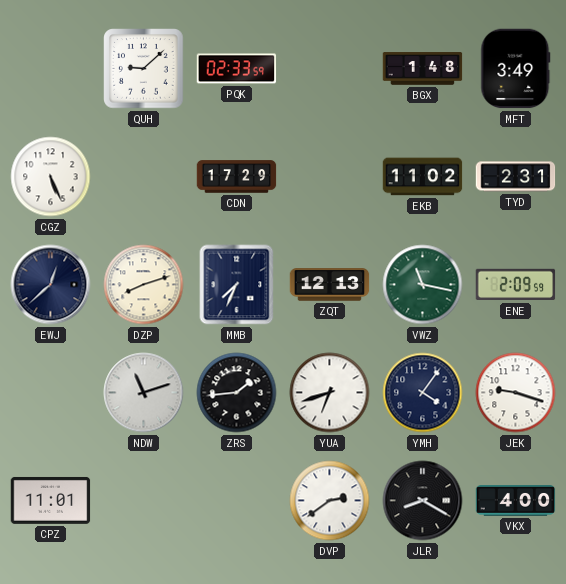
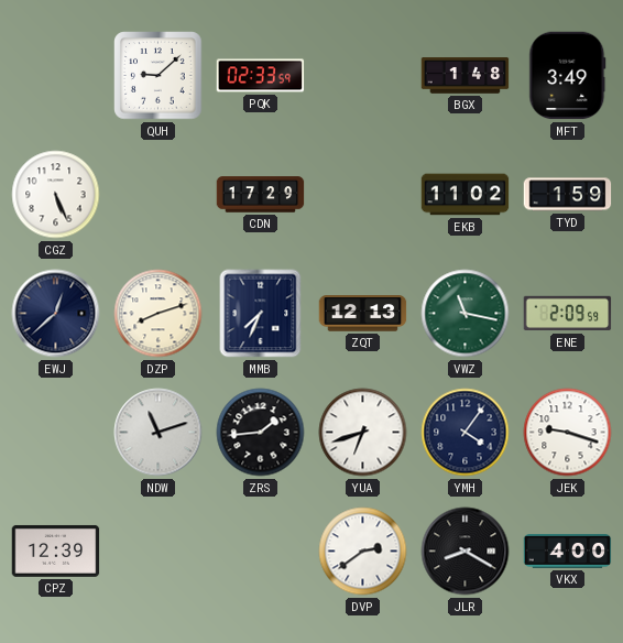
TYD: 2:31 -> 1:59
CPZ: 11:01 -> 12:39
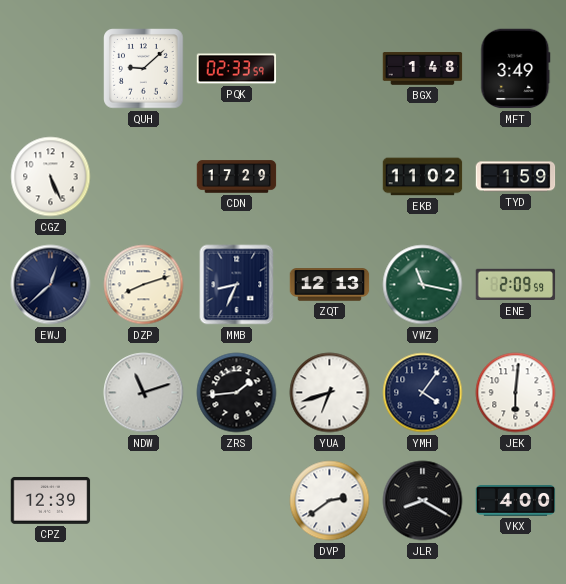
MMB: 7:34 -> 8:34
JEK: 9:18 -> 6:01
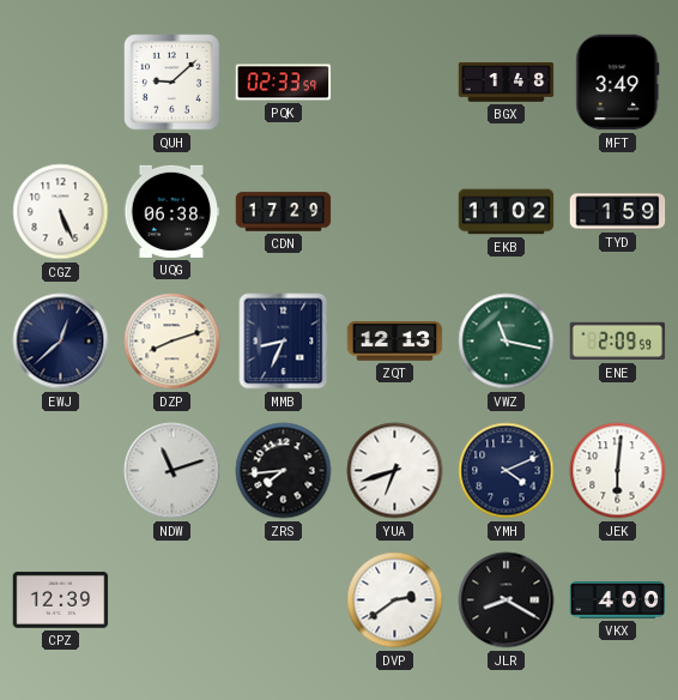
UQG: none -> 06:38
ZRS: 1:44 -> 7:44
YMH: 4:06 -> 4:11
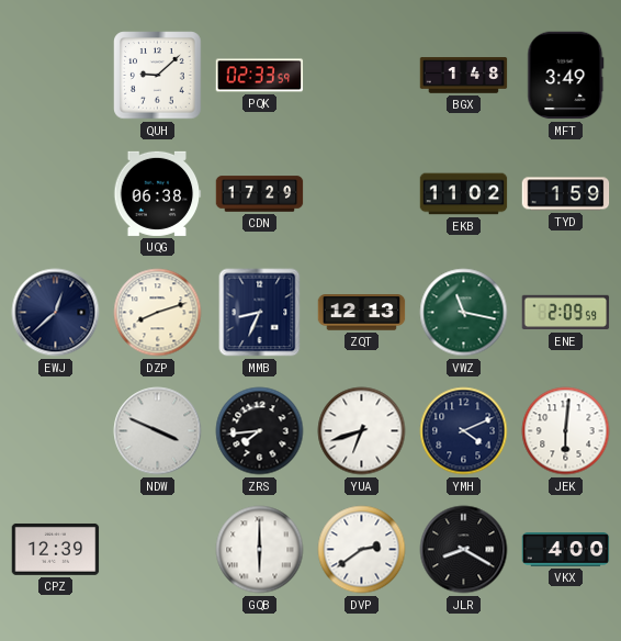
CGZ: 5:26 -> none
NDW: 11:12 -> 3:49
GQB: none -> 6:00
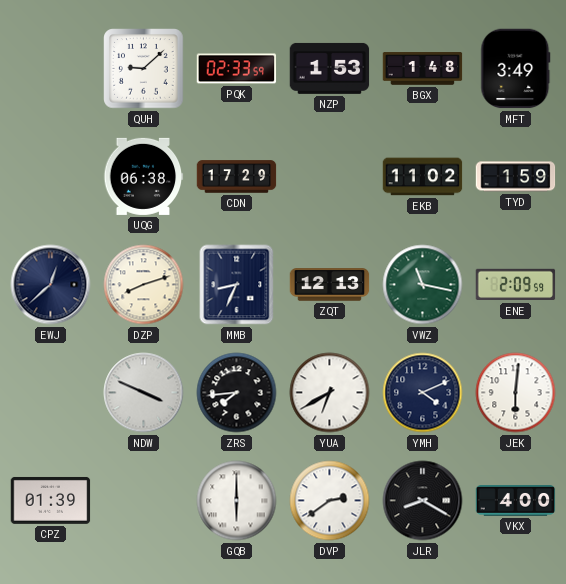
NZP: none -> 1:53
YUA: 6:42 -> 6:40
CPZ: 12:39 -> 01:39
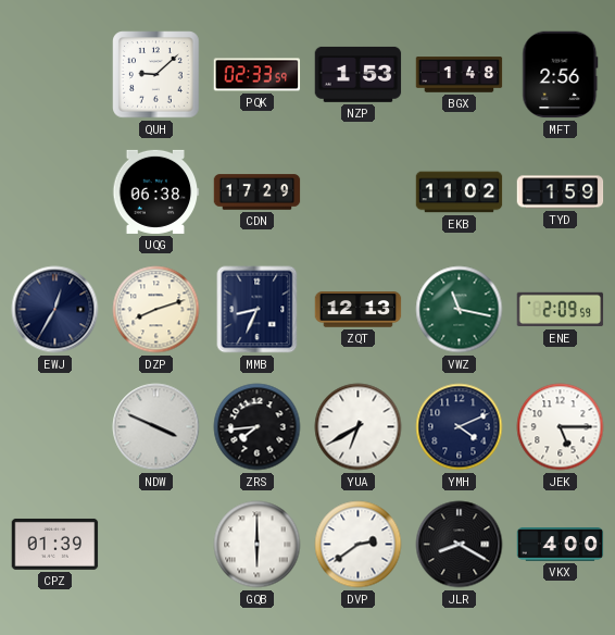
MFT: 3:49 -> 2:56
EWJ: 12:38 -> 12:35
JEK: 6:01 -> 5:15
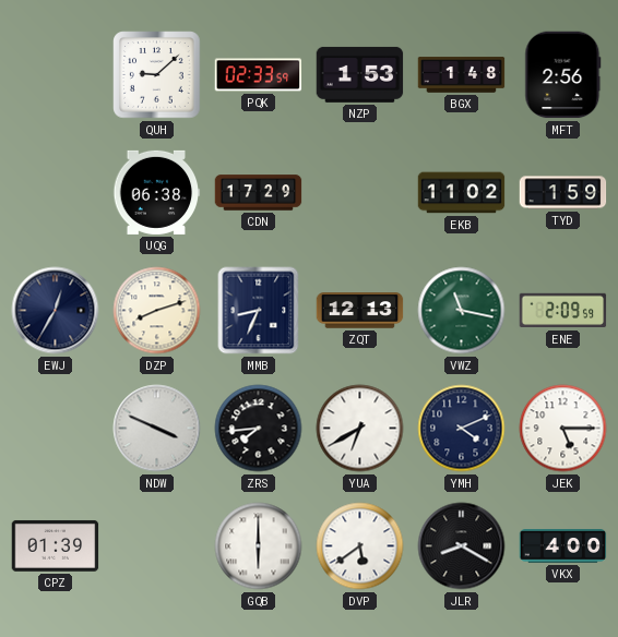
DVP: 2:39 -> 5:39
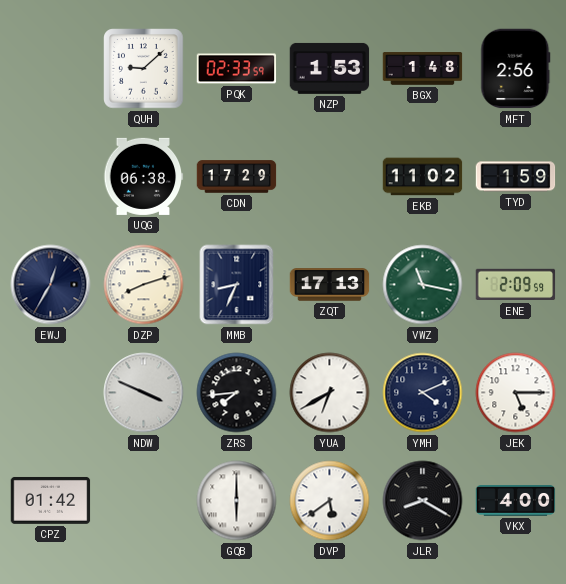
ZQT: 12:13 -> 17:13
CPZ: 01:39 -> 01:42
